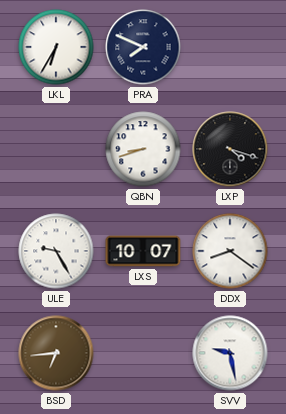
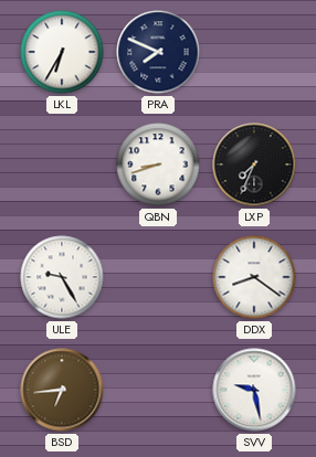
LXP: 4:18 -> 7:34
LXS: 10:07 -> none
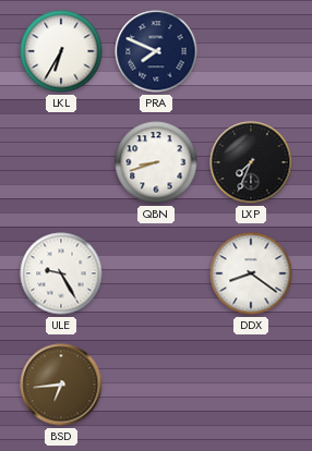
SVV: 9:28 -> none
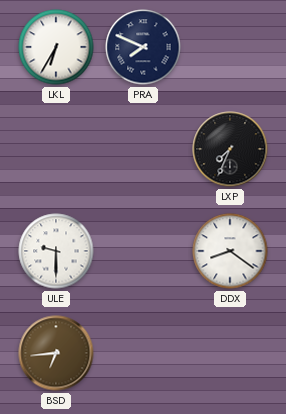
QBN: 8:42 -> none
ULE: 9:25 -> 9:30
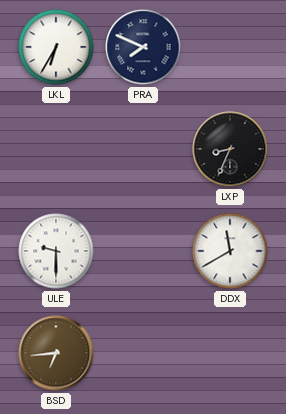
LXP: 7:34 -> 8:34
DDX: 8:21 -> 11:40
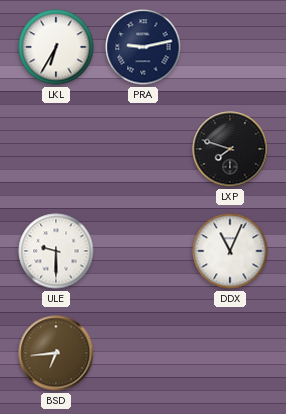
PRA: 7:49 -> 9:13
LXP: 8:34 -> 7:48
DDX: 11:40 -> 11:04
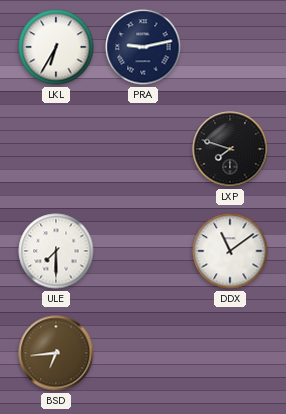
ULE: 9:30 -> 7:30
DDX: 11:04 -> 11:09
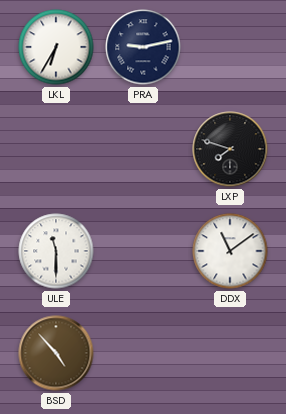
ULE: 7:30 -> 11:30
BSD: 6:44 -> 4:53
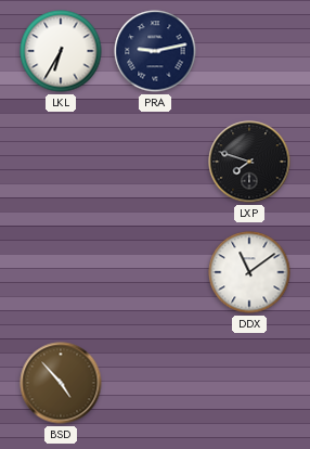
ULE: 11:30 -> none
